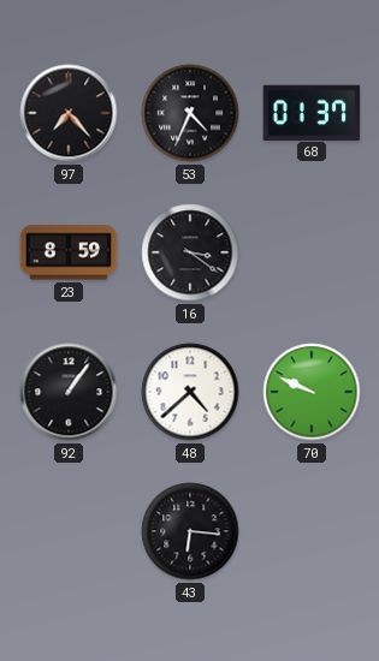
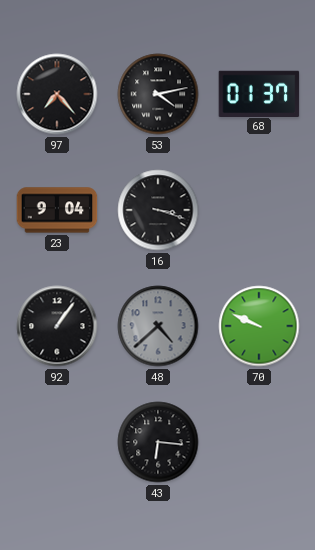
53: 4:34 -> 4:13
23: 8:59 -> 9:04
16: 3:21 -> 3:18
48 dial: white -> grey
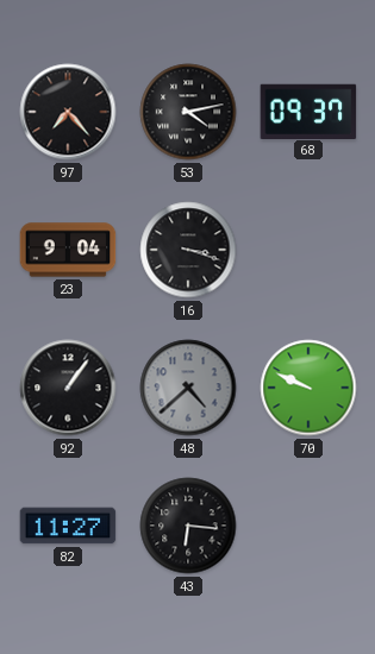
68: 01:37 -> 09:37
82: none -> 11:27
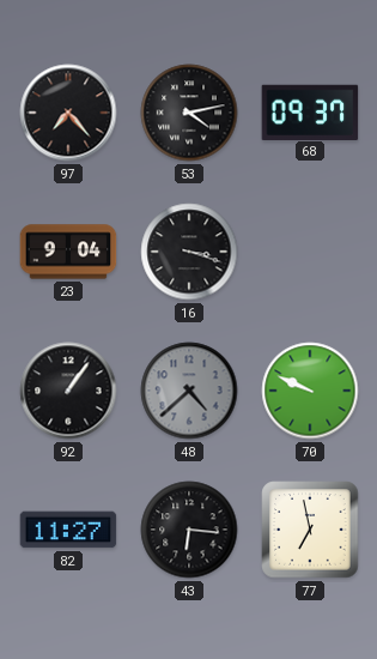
77: none -> 6:58
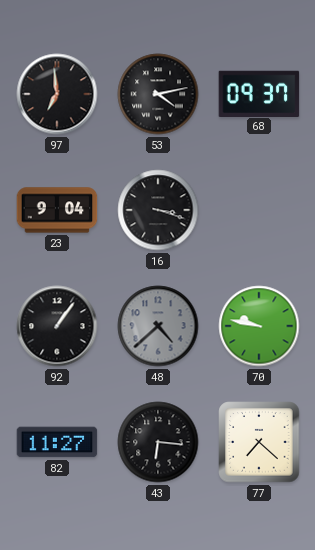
97: 7:23 -> 6:59
70: 9:49 -> 9:47
77: 6:58 -> 7:22
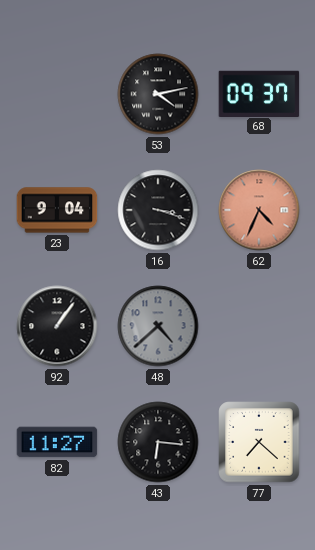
97: 6:59 -> none
62: none -> 4:34
70: 9:47 -> none
